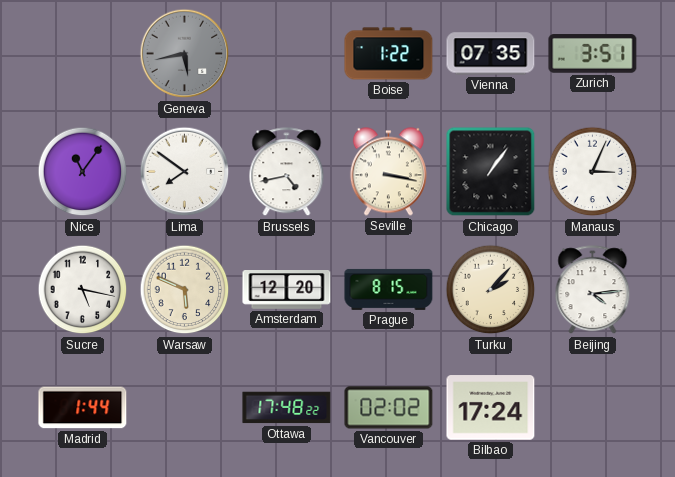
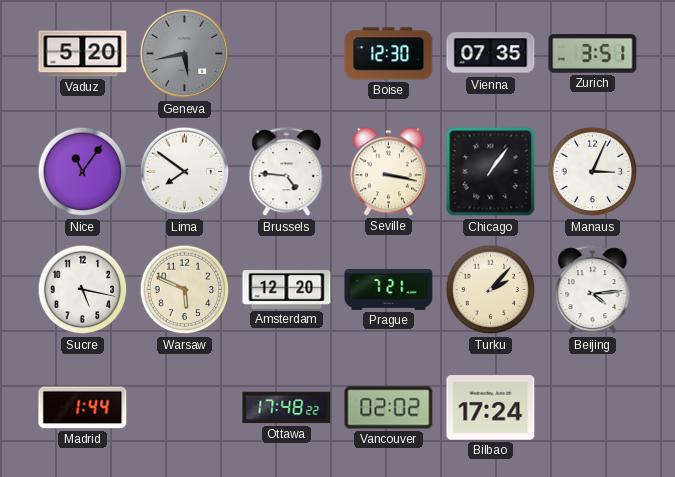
Vaduz: none -> 5:20
Boise: 1:22 -> 12:30
Brussels: 4:43 -> 4:46
Prague: 8:15 -> 7:21
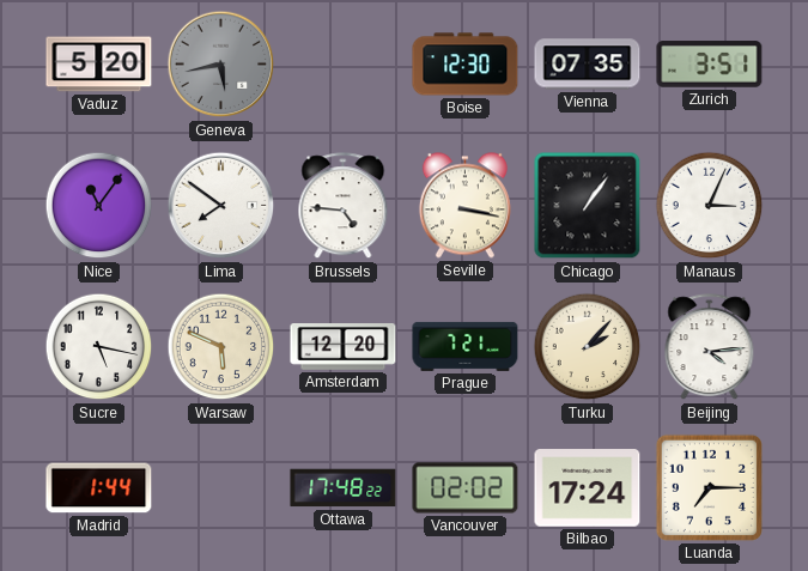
Luanda: none -> 7:15
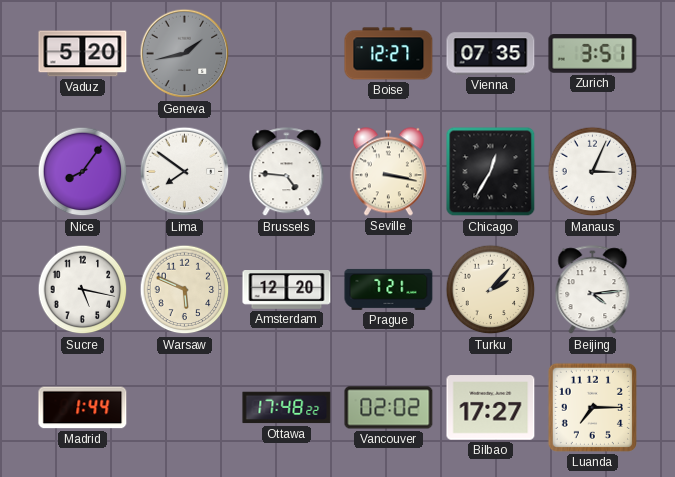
Geneva: 5:43 -> 1:43
Boise: 12:30 -> 12:27
Nice: 11:06 -> 8:06
Chicago: 1:06 -> 12:35
Bilbao: 17:24 -> 17:27
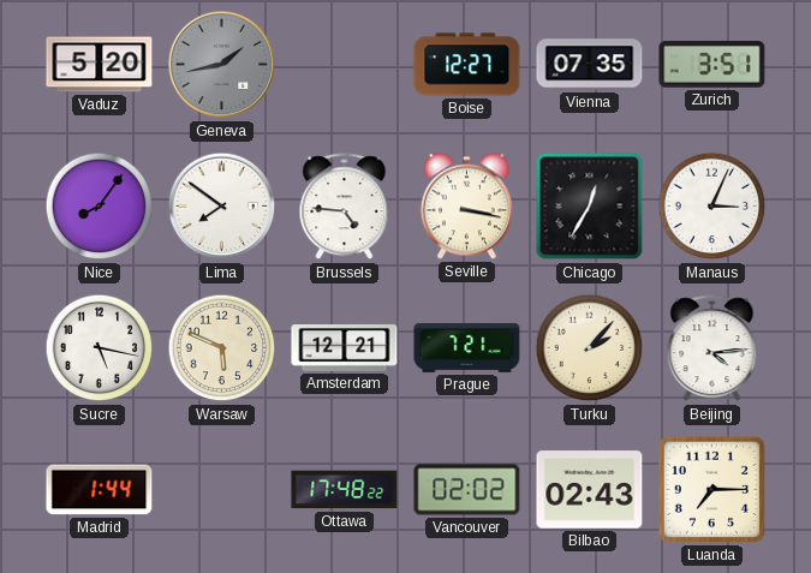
Amsterdam: 12:20 -> 12:21
Bilbao: 17:27 -> 02:43
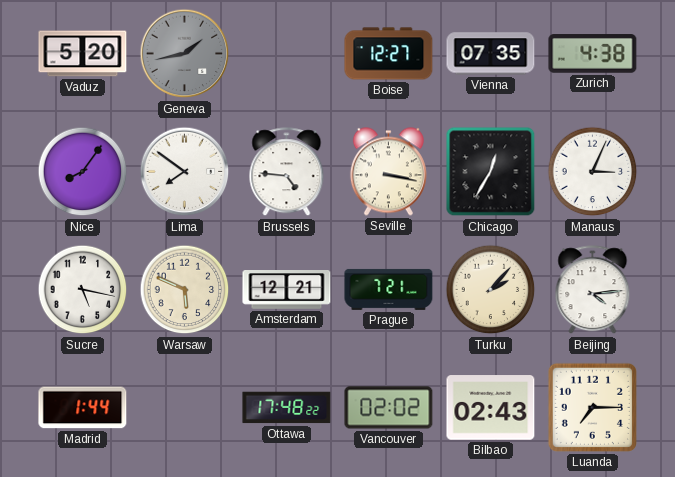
Zurich: 3:51 -> 4:38
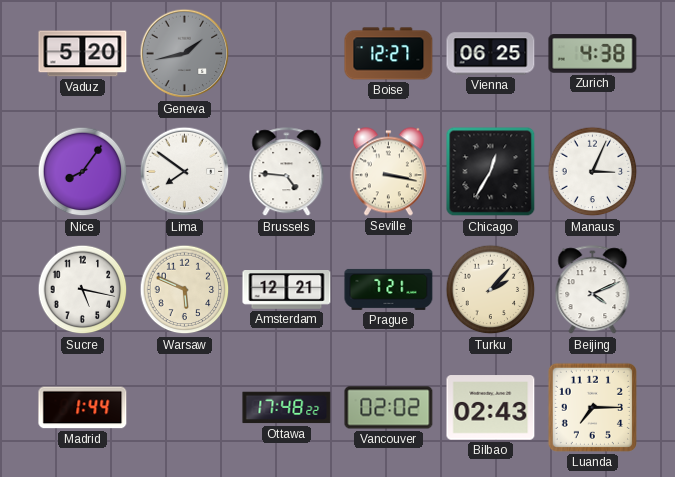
Vienna: 07:35 -> 06:25
Beijing: 4:14 -> 4:11
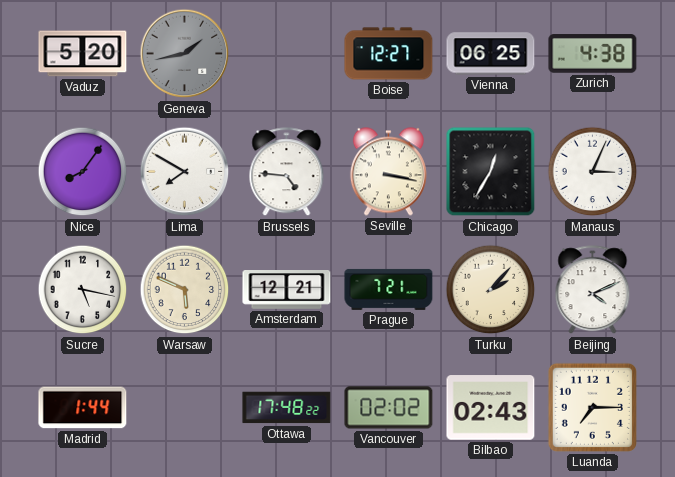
Lima: 7:51 -> 7:50
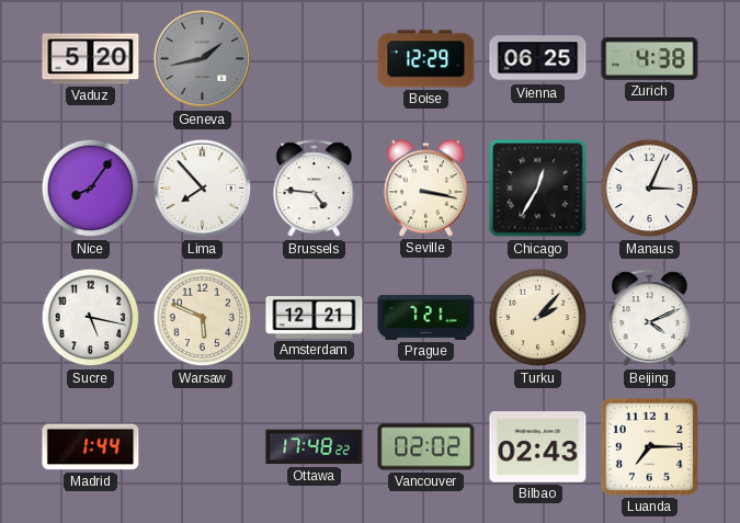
Boise: 12:27 -> 12:29
Lima: 7:50 -> 7:53
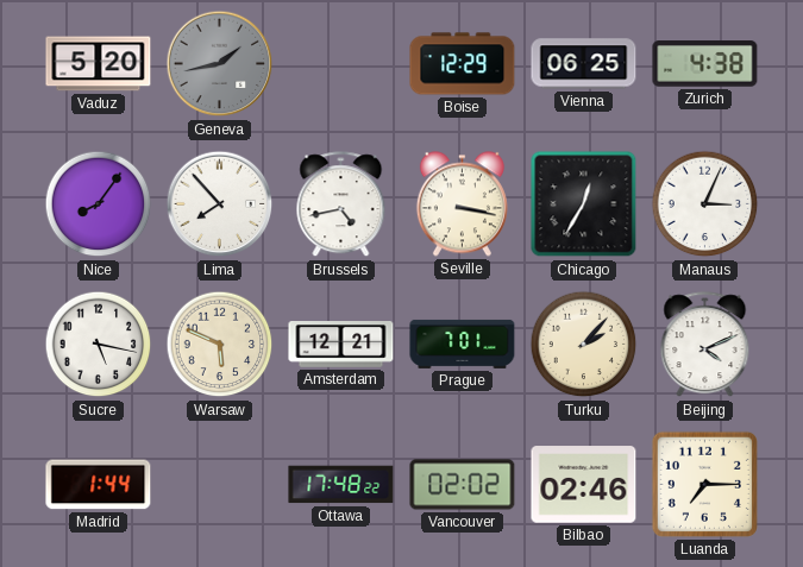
Brussels: 4:46 -> 4:43
Prague: 7:21 -> 7:01
Bilbao: 02:43 -> 02:46
